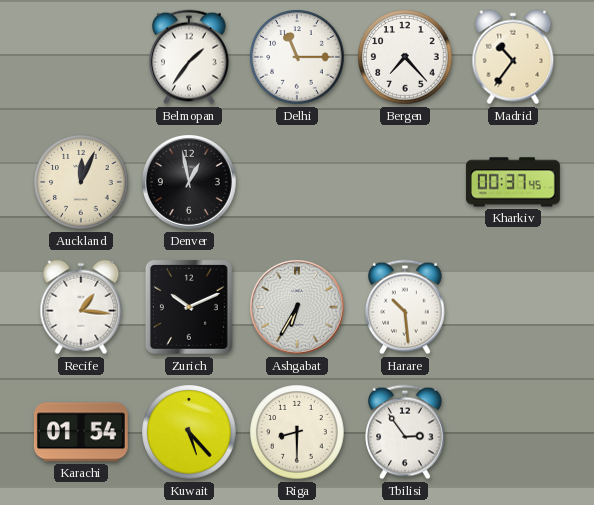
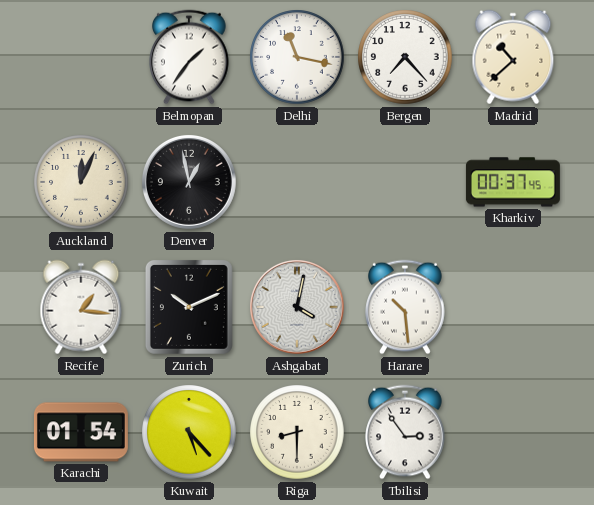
Delhi: 11:15 -> 11:17
Madrid: 10:36 -> 10:38
Ashgabat: 6:35 -> 4:02
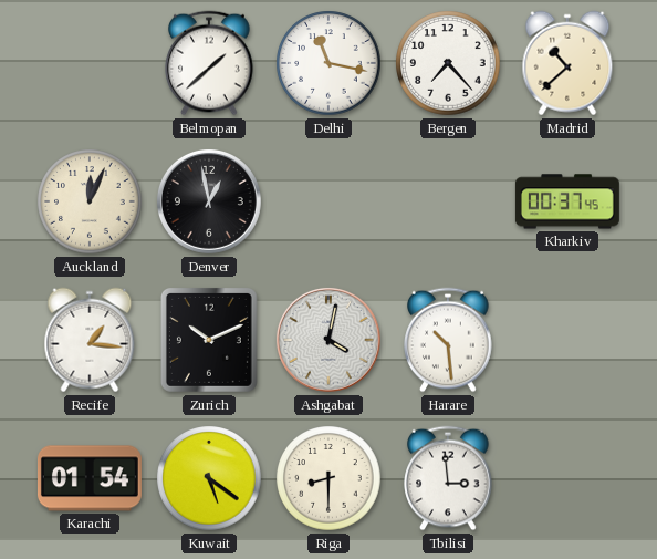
Belmopan: 1:36 -> 1:38
Kuwait: 5:23 -> 5:21
Tbilisi: 2:54 -> 2:59
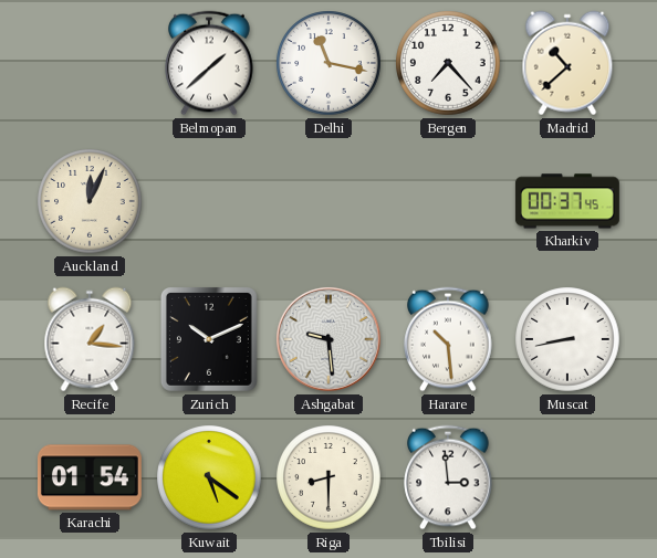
Denver: 12:58 -> none
Ashgabat: 4:02 -> 9:29
Muscat: none -> 8:43
